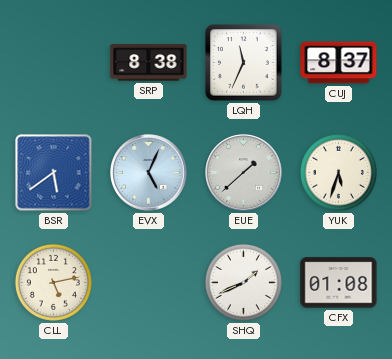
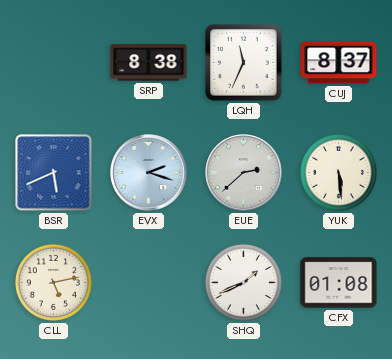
BSR: 5:39 -> 5:41
EVX: 5:04 -> 2:18
EUE: 1:38 -> 2:38
YUK: 5:33 -> 5:29
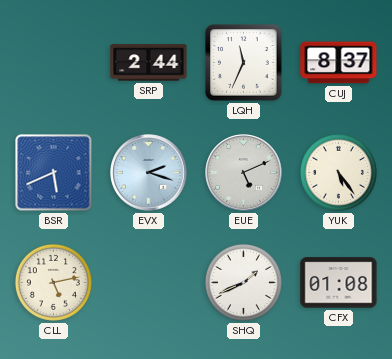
SRP: 8:38 -> 2:44
EUE: 2:38 -> 5:11
YUK: 5:29 -> 5:24
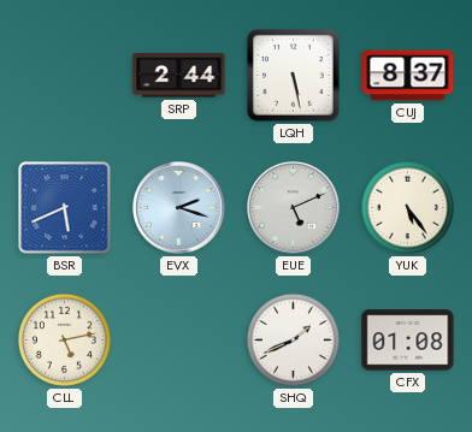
LQH: 11:34 -> 5:28
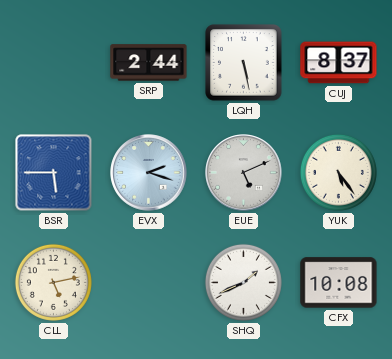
BSR: 5:41 -> 5:45
CFX: 01:08 -> 10:08
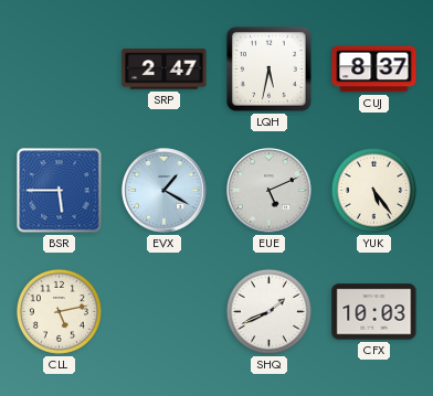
SRP: 2:44 -> 2:47
LQH: 5:28 -> 5:32
EVX: 2:18 -> 1:20
CFX: 10:08 -> 10:03
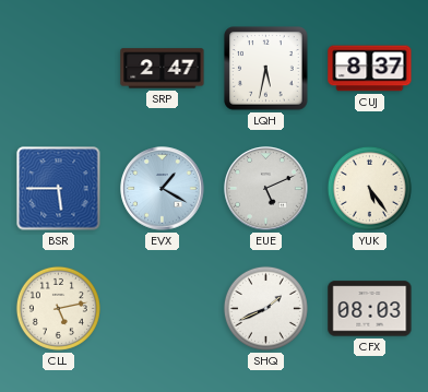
CFX: 10:03 -> 08:03
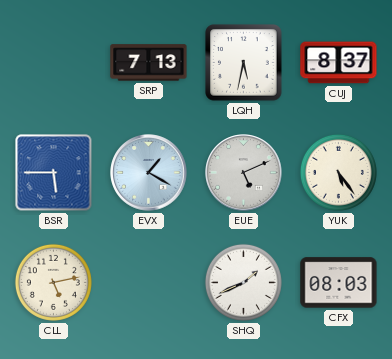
SRP: 2:47 -> 7:13
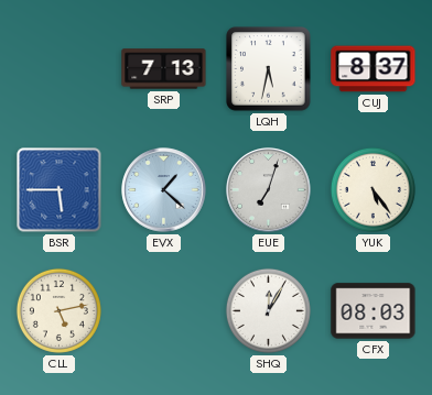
EVX: 1:20 -> 1:22
EUE: 5:11 -> 7:03
SHQ: 1:41 -> 12:05
